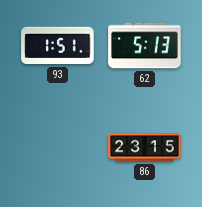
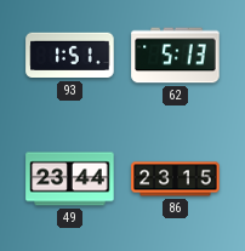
49: none -> 23:44
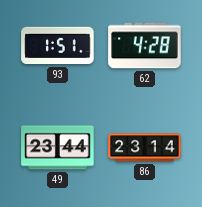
62: 5:13 -> 4:28
86: 23:15 -> 23:14
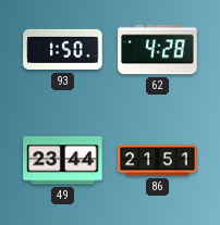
93: 1:51 -> 1:50
86: 23:14 -> 21:51
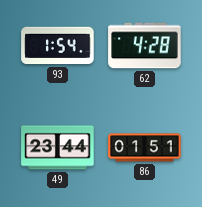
93: 1:50 -> 1:54
86: 21:51 -> 01:51
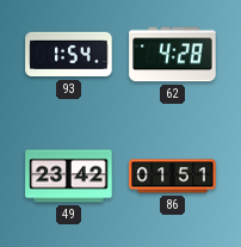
49: 23:44 -> 23:42
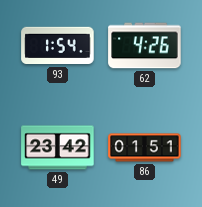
62: 4:28 -> 4:26
